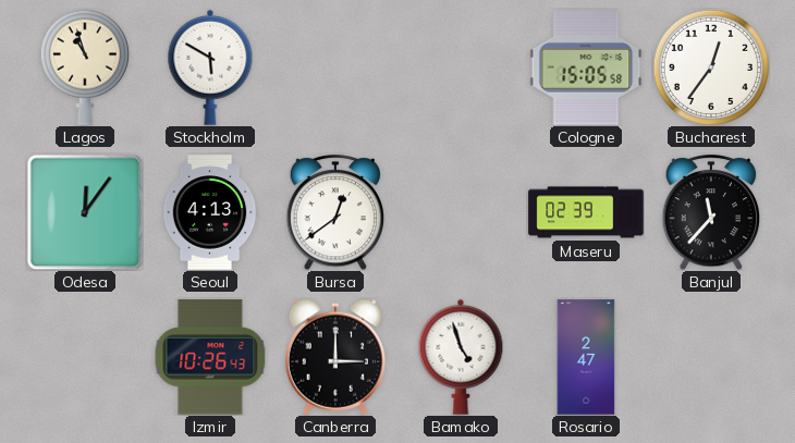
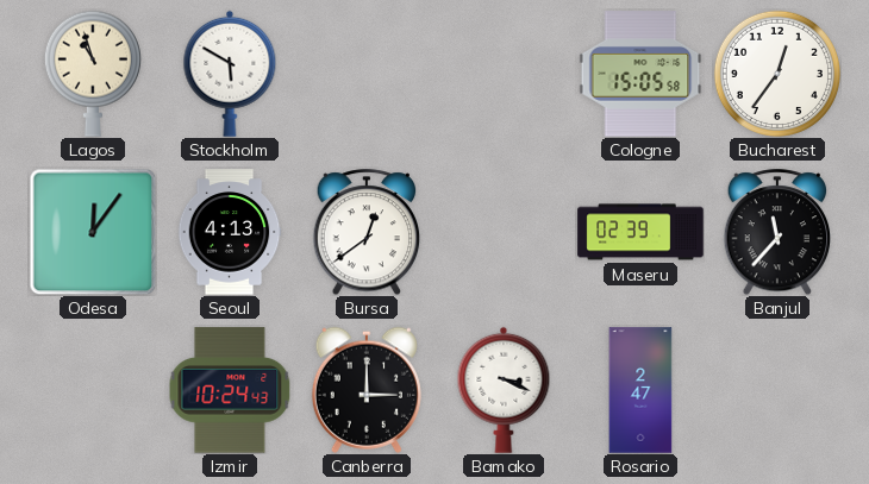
Izmir: 10:26 -> 10:24
Bamako: 4:57 -> 3:19
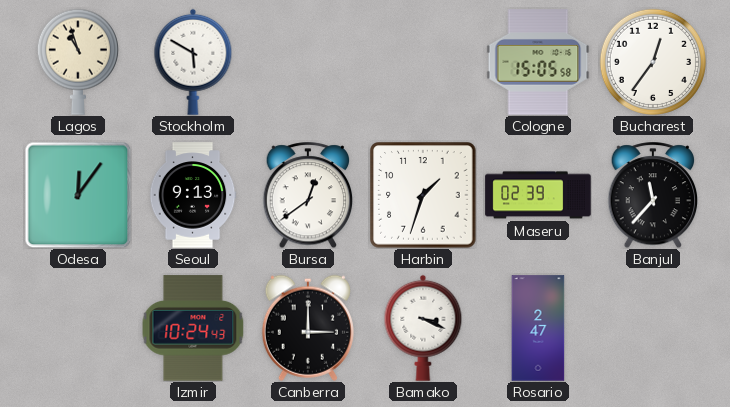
Seoul: 4:13 -> 9:13
Harbin: none -> 1:33
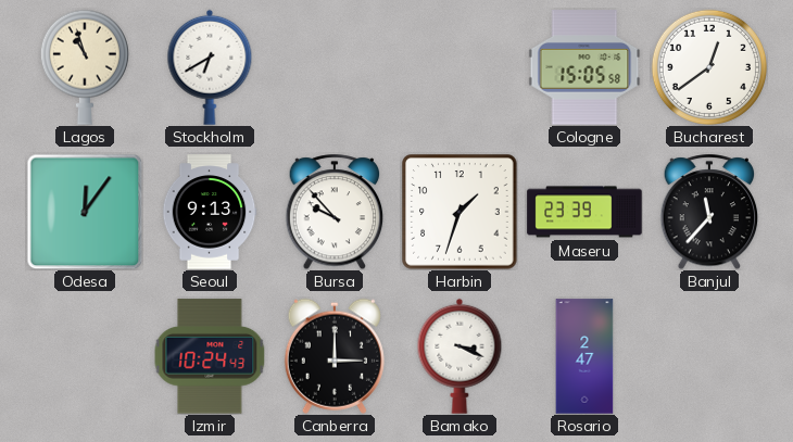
Stockholm: 5:50 -> 6:40
Bucharest: 12:36 -> 12:39
Bursa: 12:39 -> 9:53
Maseru: 02:39 -> 23:39
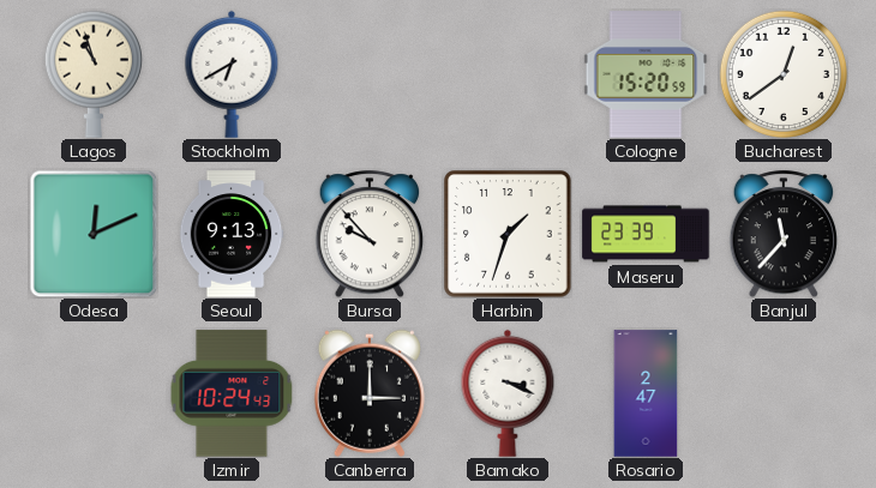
Cologne: 15:05 -> 15:20
Odesa: 12:06 -> 12:11
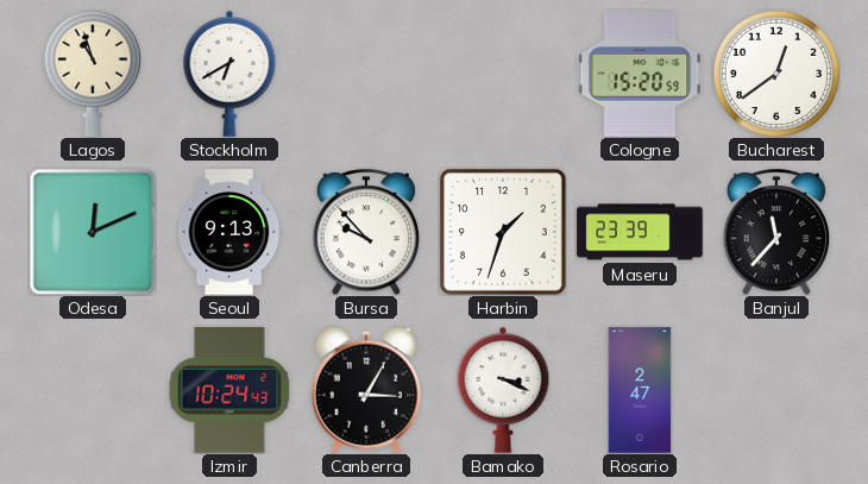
Canberra: 3:00 -> 3:05
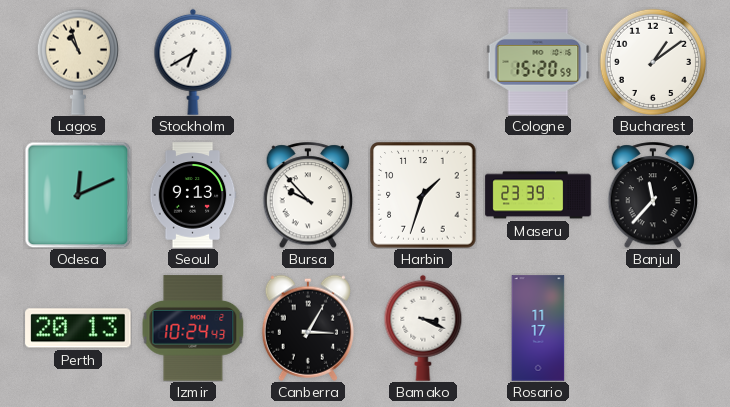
Bucharest: 12:39 -> 1:09
Perth: none -> 20:13
Rosario: 2:47 -> 11:17
